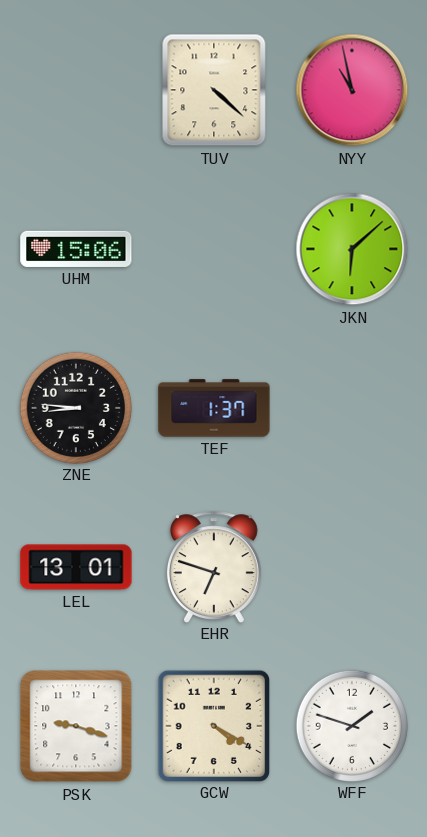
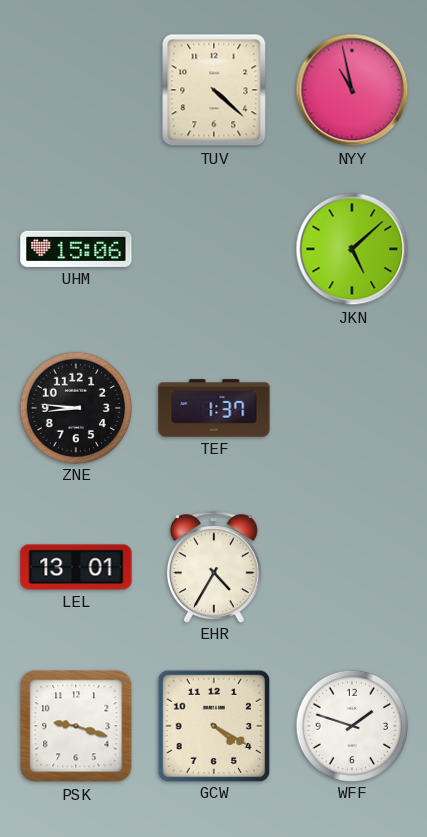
JKN: 6:08 -> 5:08
EHR: 6:48 -> 4:35
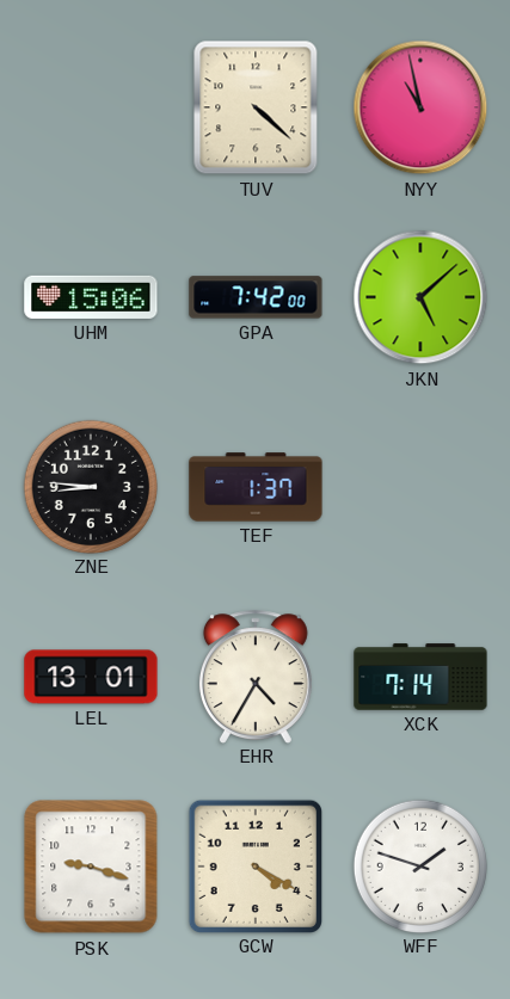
GPA: none -> 7:42
XCK: none -> 7:14
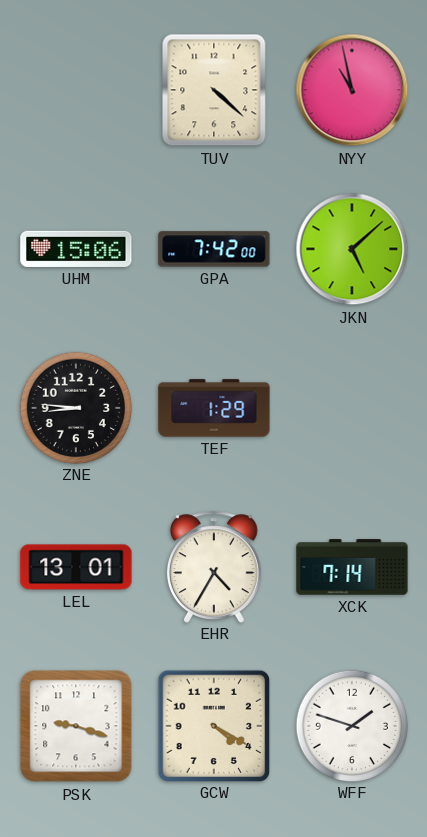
TEF: 1:37 -> 1:29
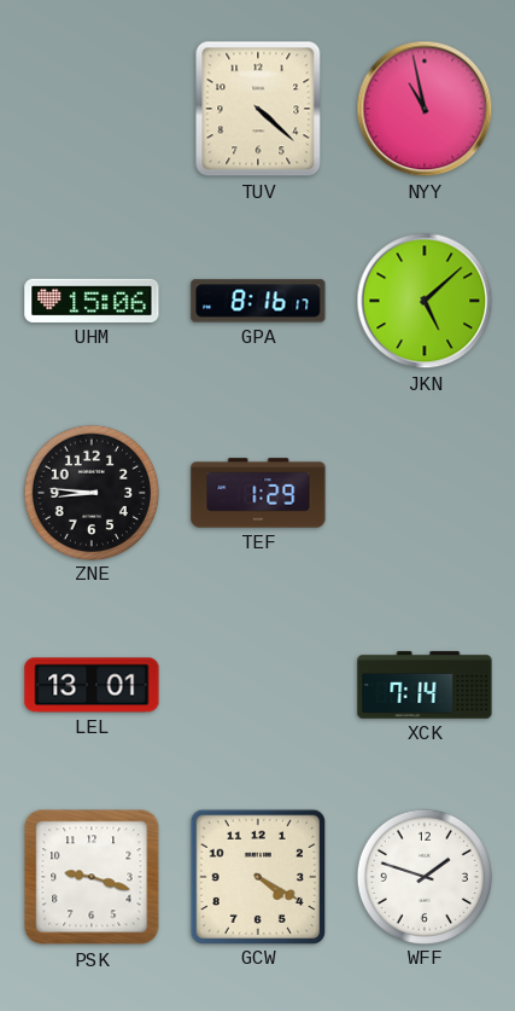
GPA: 7:42 -> 8:16
EHR: 4:35 -> none
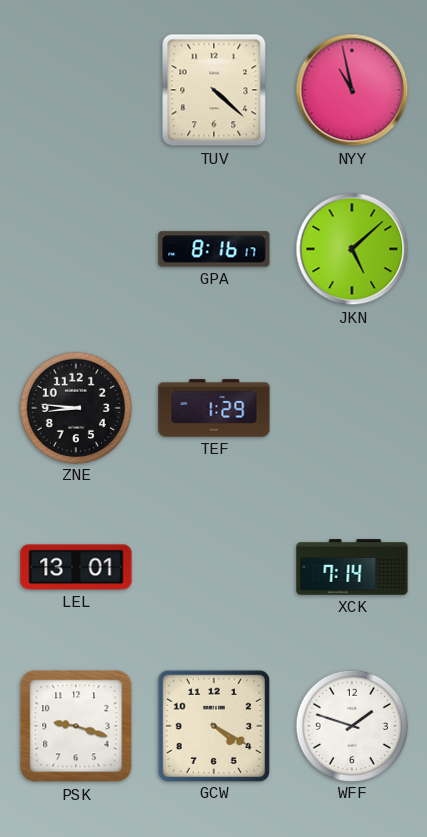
UHM: 15:06 -> none
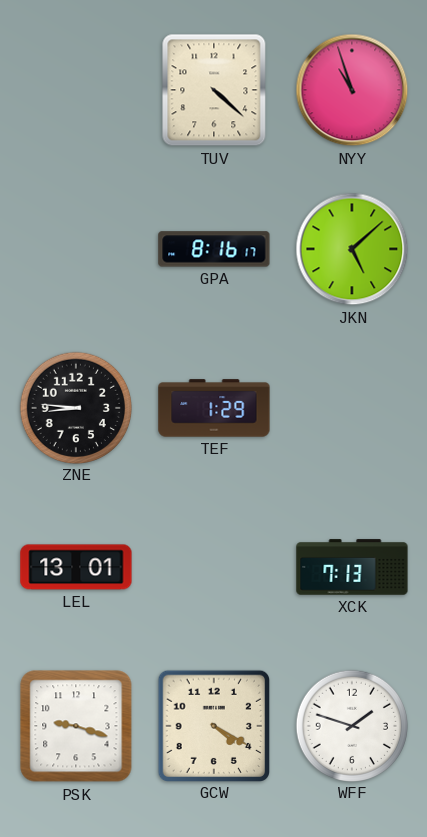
NYY: 10:58 -> 10:57
XCK: 7:14 -> 7:13
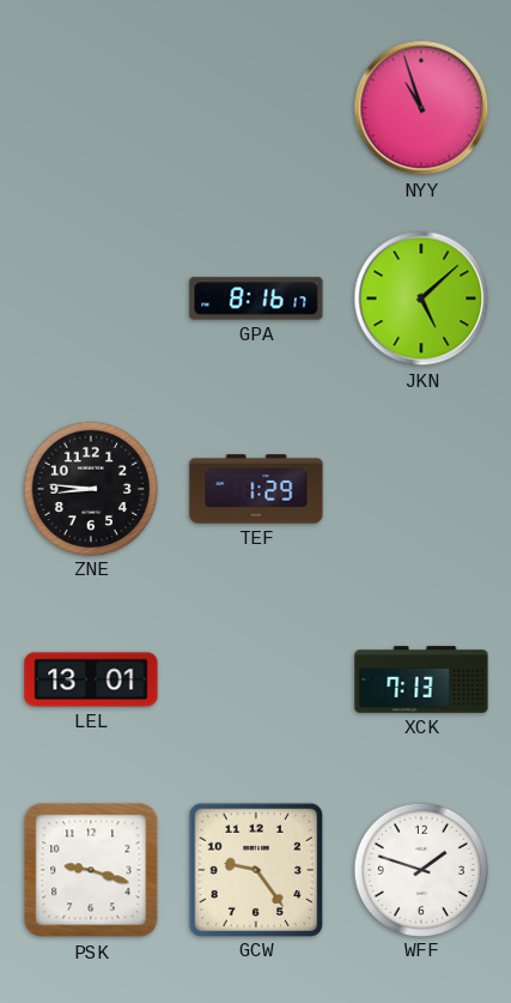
TUV: 4:22 -> none
GCW: 4:20 -> 9:24
